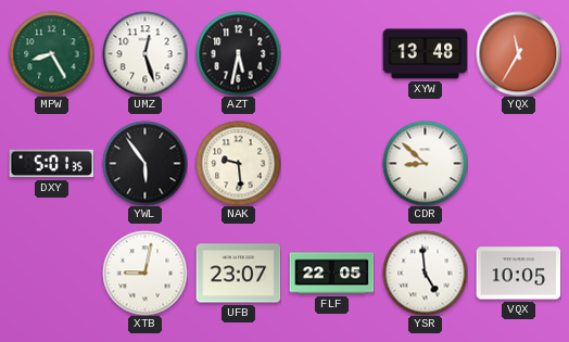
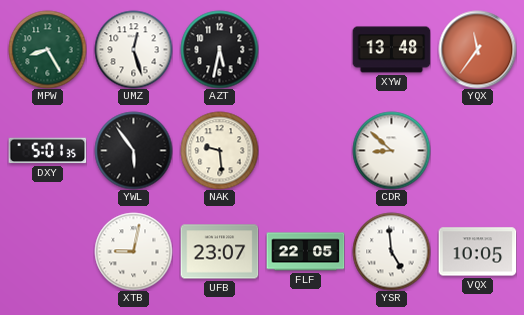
YQX: 11:35 -> 11:36
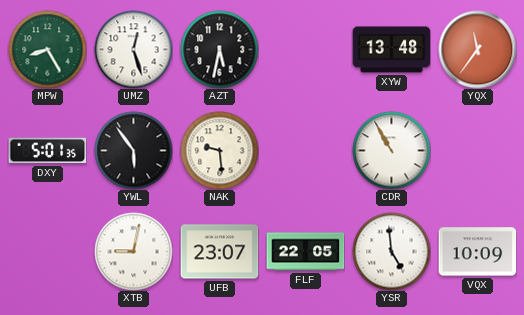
CDR: 8:52 -> 10:55
VQX: 10:05 -> 10:09
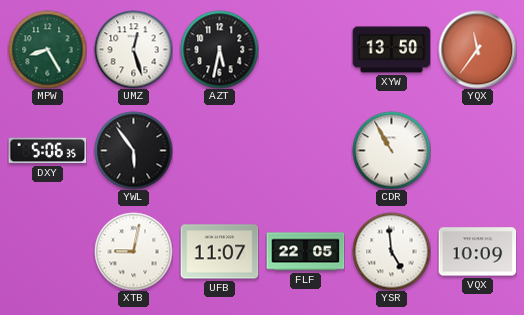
XYW: 13:48 -> 13:50
DXY: 5:01 -> 5:06
NAK: 9:29 -> none
UFB: 23:07 -> 11:07
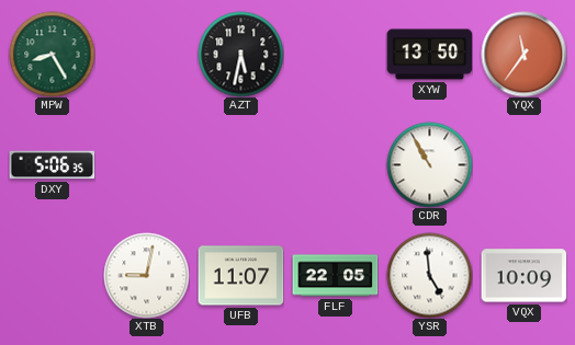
UMZ: 12:27 -> none
YWL: 5:54 -> none
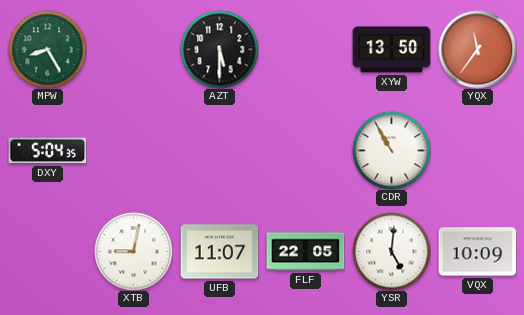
AZT: 5:32 -> 5:30
DXY: 5:06 -> 5:04
YSR: 4:59 -> 5:01
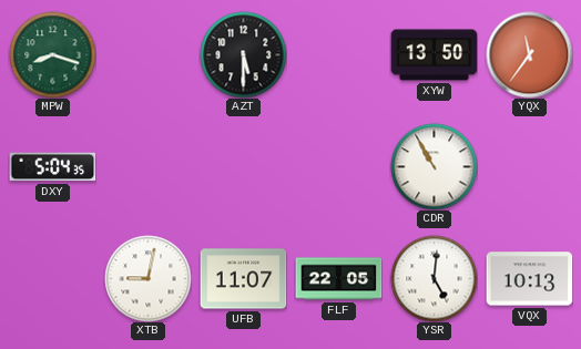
MPW: 8:25 -> 8:18
VQX: 10:09 -> 10:13
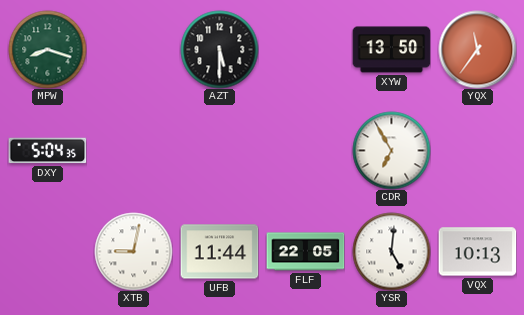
CDR: 10:55 -> 6:55
UFB: 11:07 -> 11:44
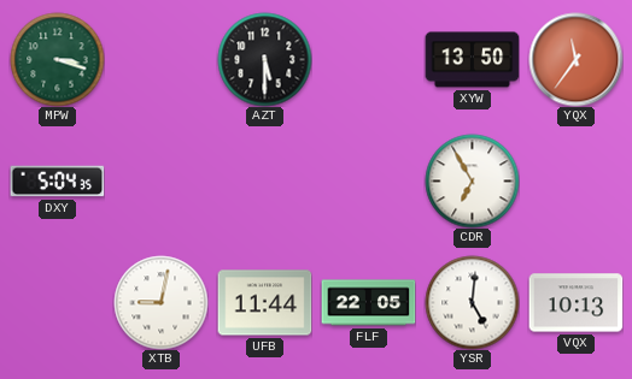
MPW: 8:18 -> 3:18
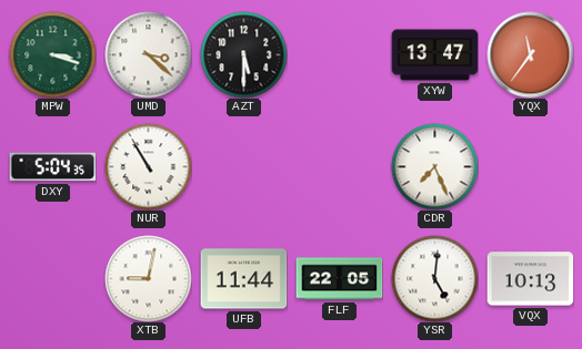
UMD: none -> 3:22
XYW: 13:50 -> 13:47
NUR: none -> 10:55
CDR: 6:55 -> 7:26
